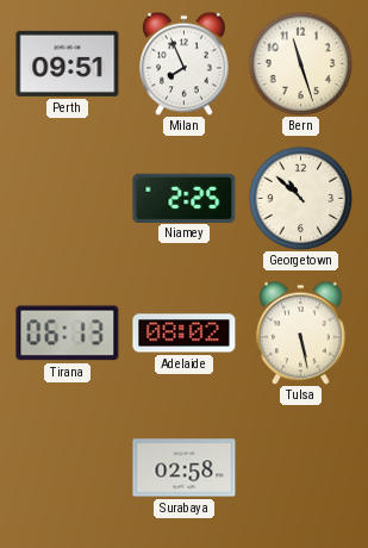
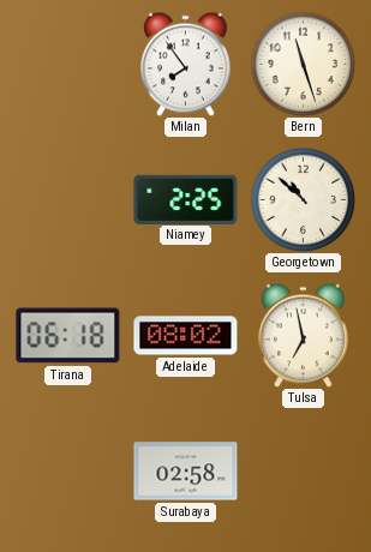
Perth: 09:51 -> none
Milan: 7:56 -> 7:54
Tirana: 06:13 -> 06:18
Tulsa: 5:28 -> 6:58
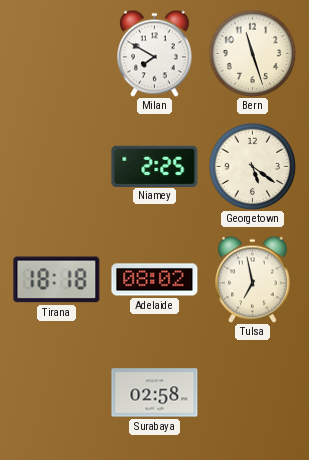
Milan: 7:54 -> 7:50
Georgetown: 10:52 -> 5:21
Tirana: 06:18 -> 18:18
